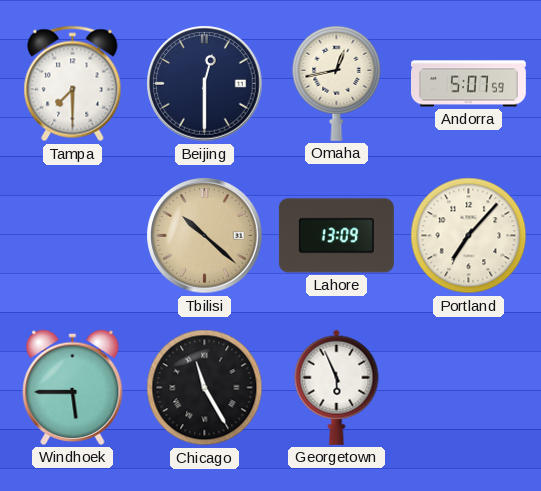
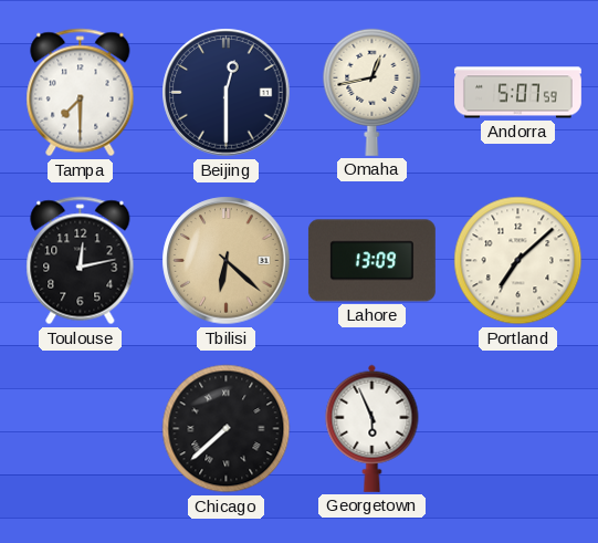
Toulouse: none -> 12:13
Tbilisi: 10:22 -> 6:22
Portland: 7:07 -> 7:08
Windhoek: 5:45 -> none
Chicago: 11:25 -> 7:38
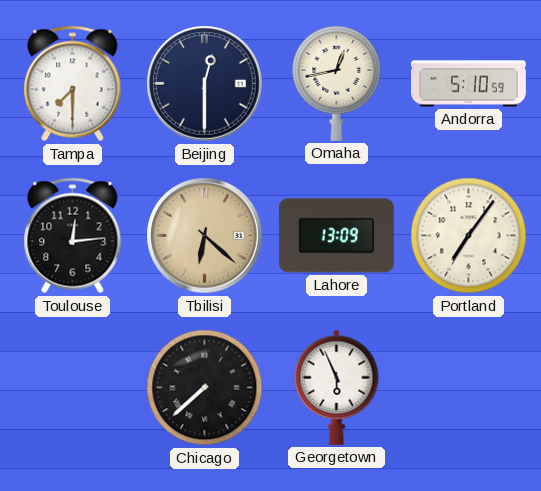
Andorra: 5:07 -> 5:10
Toulouse: 12:13 -> 12:14
Portland: 7:08 -> 7:06
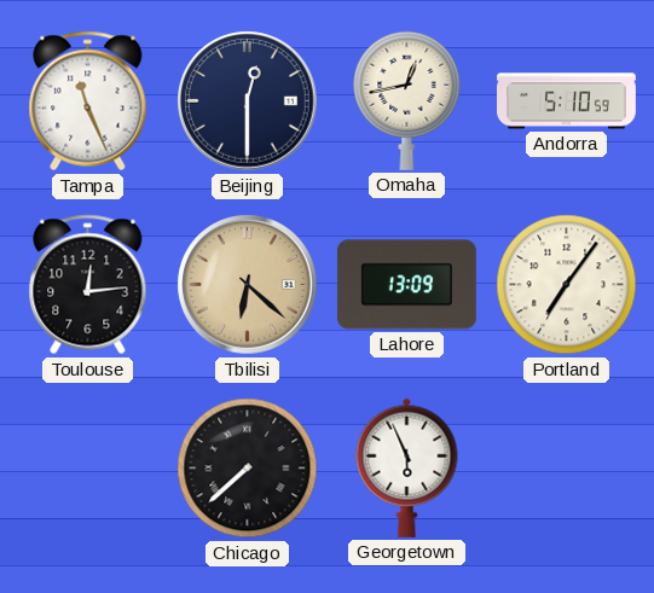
Tampa: 7:30 -> 11:26
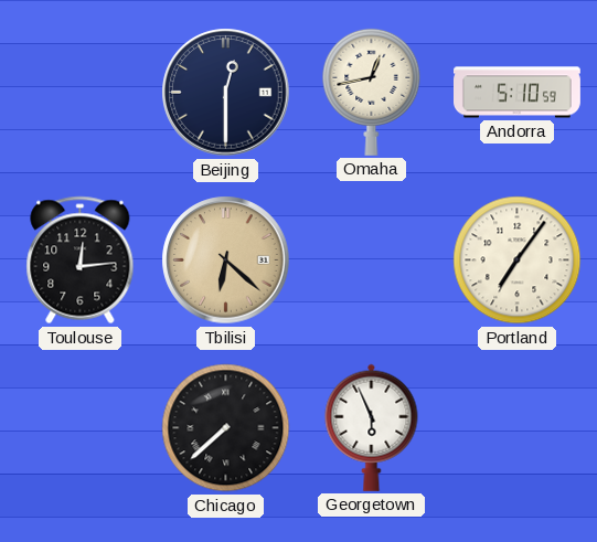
Tampa: 11:26 -> none
Lahore: 13:09 -> none
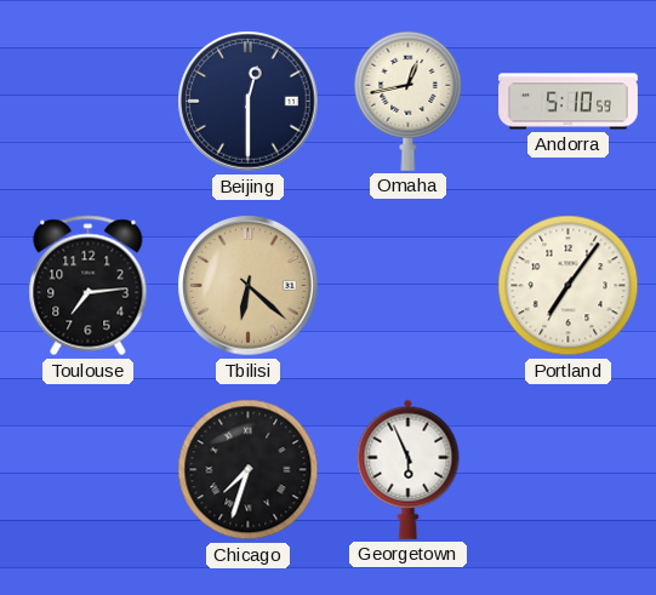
Toulouse: 12:14 -> 7:14
Chicago: 7:38 -> 7:33
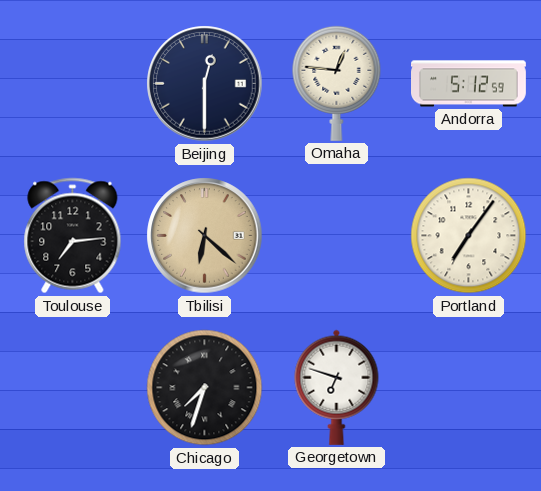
Omaha: 12:43 -> 12:46
Andorra: 5:10 -> 5:12
Georgetown: 5:56 -> 6:48
